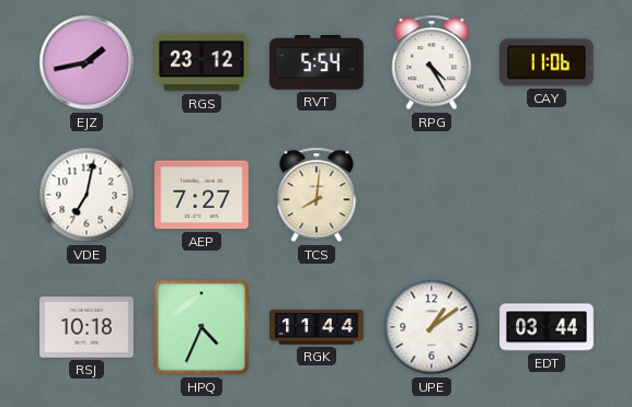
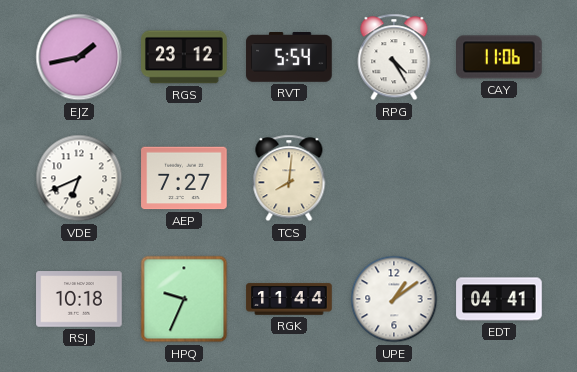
VDE: 7:02 -> 6:41
HPQ: 4:34 -> 9:34
EDT: 03:44 -> 04:41
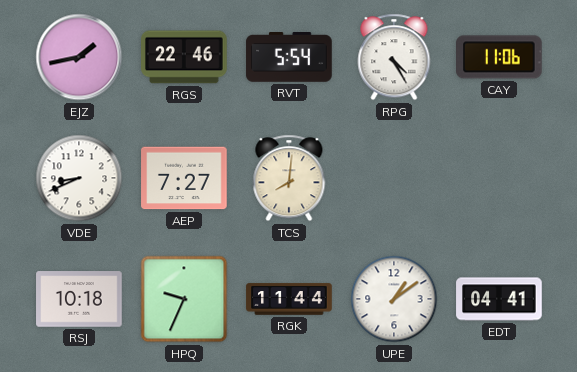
RGS: 23:12 -> 22:46
VDE: 6:41 -> 8:41
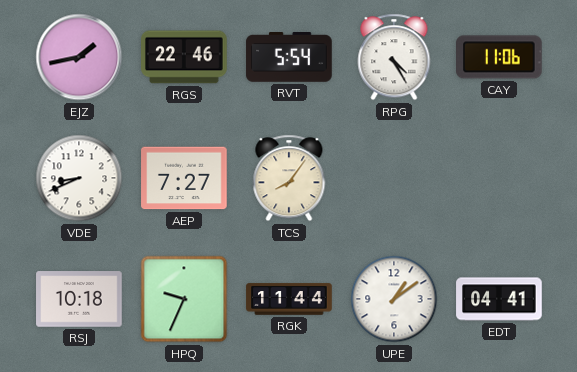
TCS: 8:01 -> 8:06
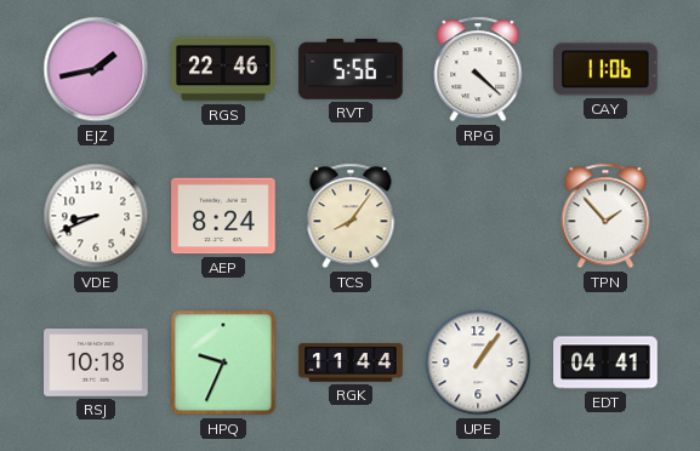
RVT: 5:54 -> 5:56
RPG: 4:25 -> 4:22
AEP: 7:27 -> 8:24
TPN: none -> 1:53
UPE: 1:09 -> 1:06
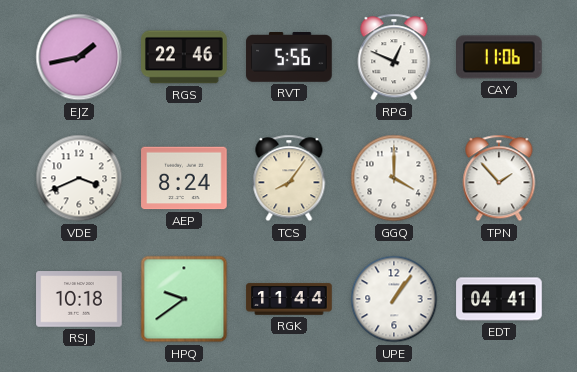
RPG: 4:22 -> 12:49
VDE: 8:41 -> 3:41
GGQ: none -> 4:00
HPQ: 9:34 -> 9:39
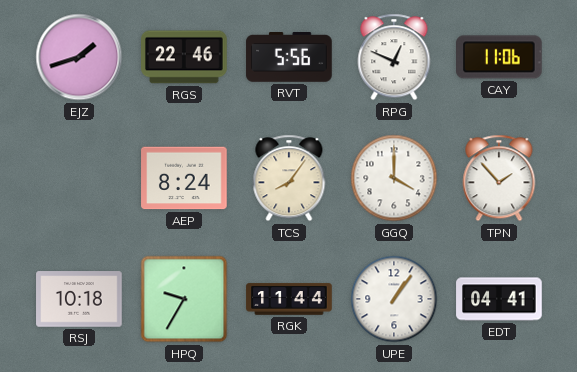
EJZ: 1:43 -> 1:42
VDE: 3:41 -> none
HPQ: 9:39 -> 9:35
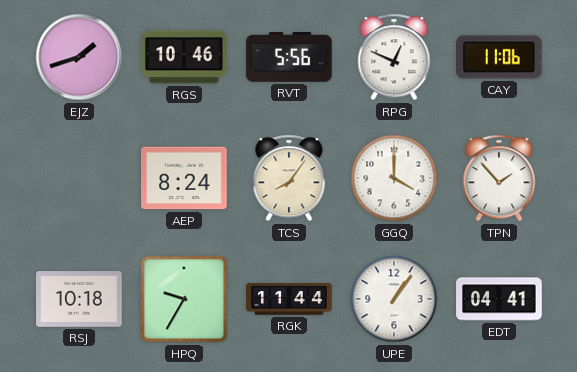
RGS: 22:46 -> 10:46
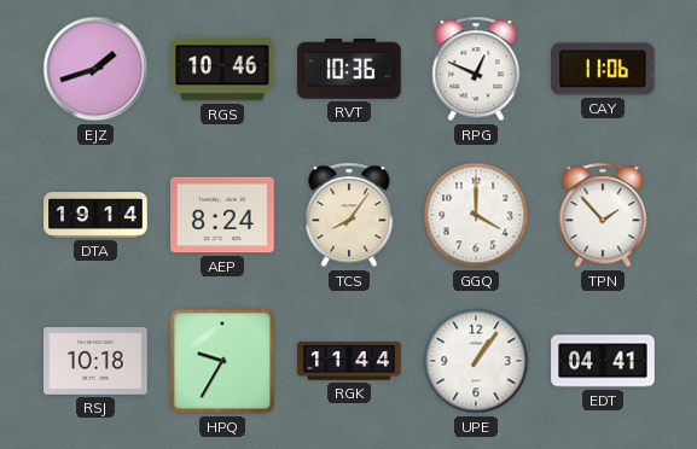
RVT: 5:56 -> 10:36
DTA: none -> 19:14
